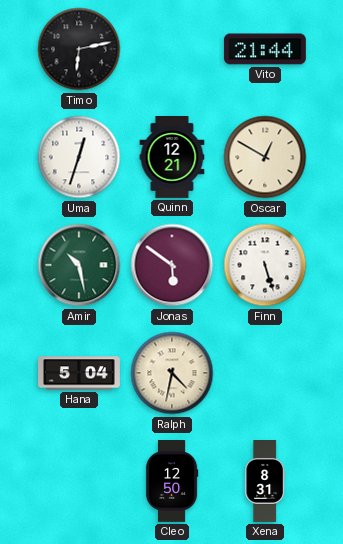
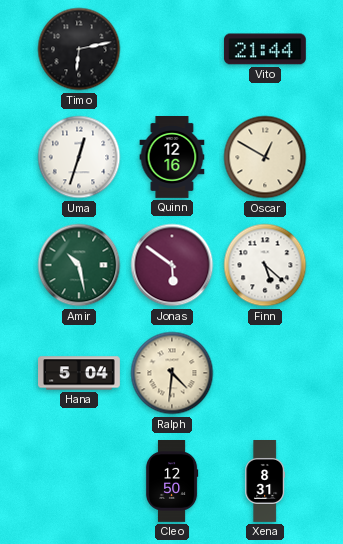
Quinn: 12:21 -> 12:16
Finn: 5:27 -> 5:22
Ralph: 4:32 -> 4:31
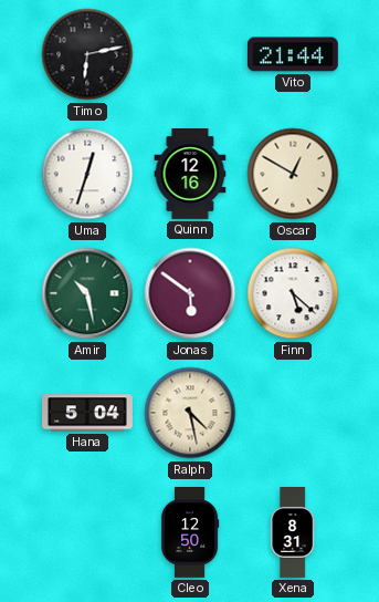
Ralph: 4:31 -> 4:28
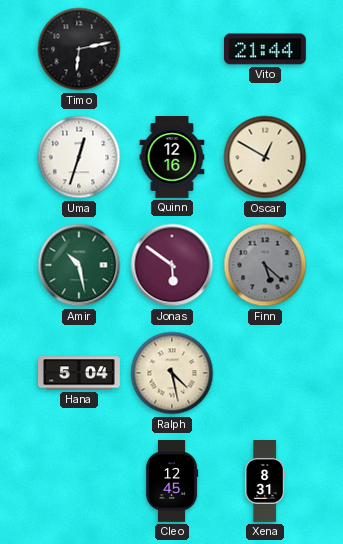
Finn dial: white -> grey
Cleo: 12:50 -> 12:45
